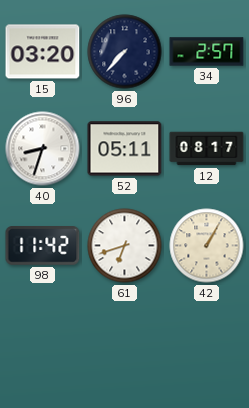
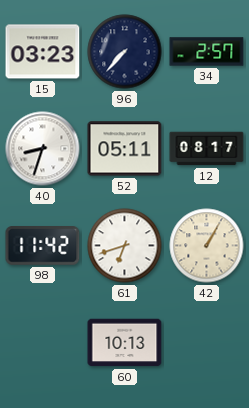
15: 03:20 -> 03:23
60: none -> 10:13
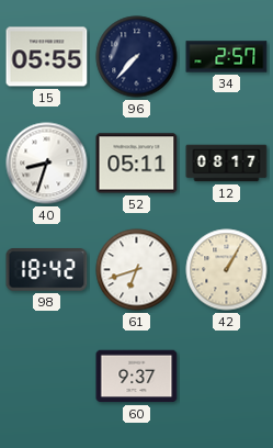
15: 03:23 -> 05:55
98: 11:42 -> 18:42
60: 10:13 -> 9:37
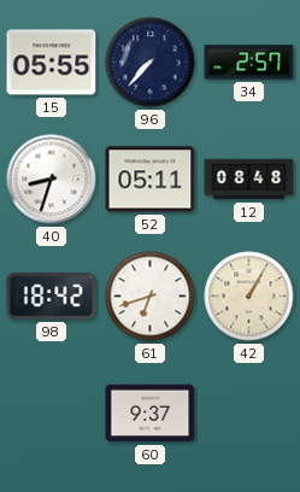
12: 08:17 -> 08:48
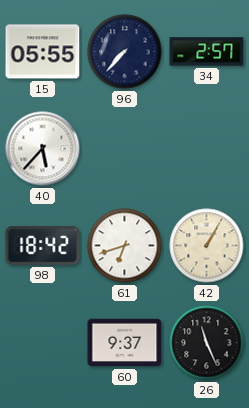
40: 8:33 -> 5:37
52: 05:11 -> none
12: 08:48 -> none
26: none -> 11:26
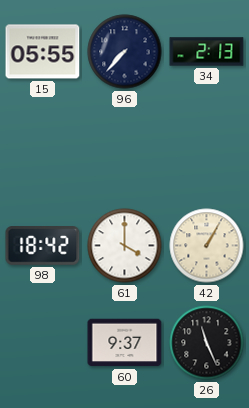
34: 2:57 -> 2:13
40: 5:37 -> none
61: 6:42 -> 4:00
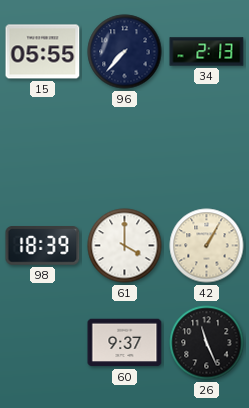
98: 18:42 -> 18:39
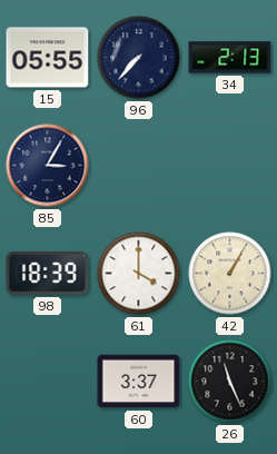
85: none -> 3:05
60: 9:37 -> 3:37
